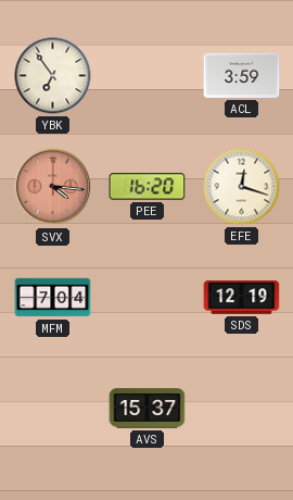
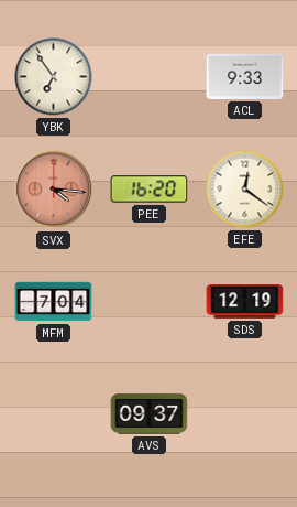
ACL: 3:59 -> 9:33
EFE: 12:18 -> 12:21
AVS: 15:37 -> 09:37
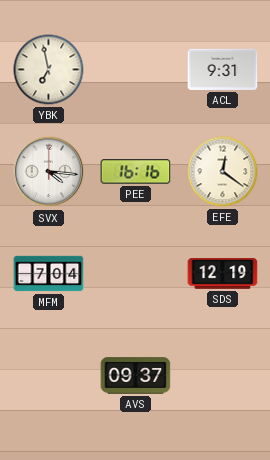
YBK: 6:54 -> 6:58
ACL: 9:33 -> 9:31
SVX dial: salmon -> white
PEE: 16:20 -> 16:16
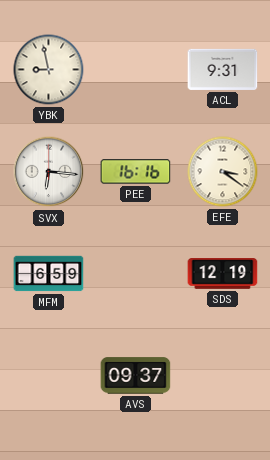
YBK: 6:58 -> 8:58
SVX: 4:16 -> 6:16
EFE: 12:21 -> 3:21
MFM: 7:04 -> 6:59
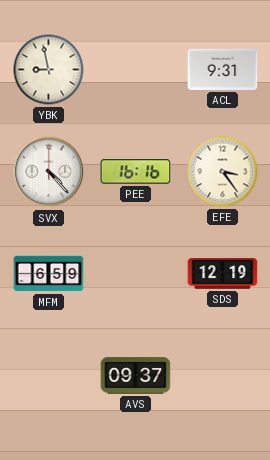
SVX: 6:16 -> 4:23
EFE: 3:21 -> 3:24
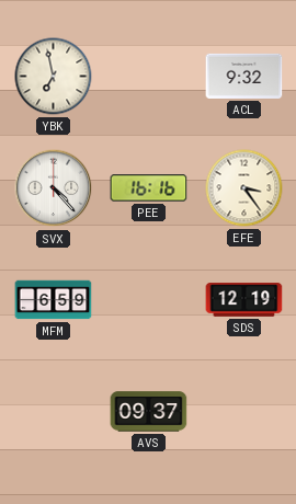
YBK: 8:58 -> 6:58
ACL: 9:31 -> 9:32
